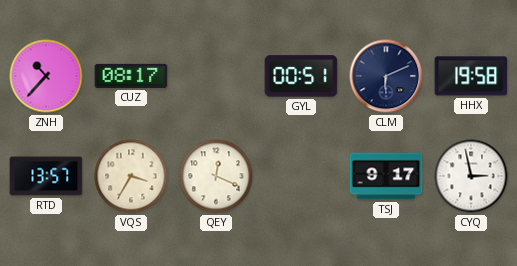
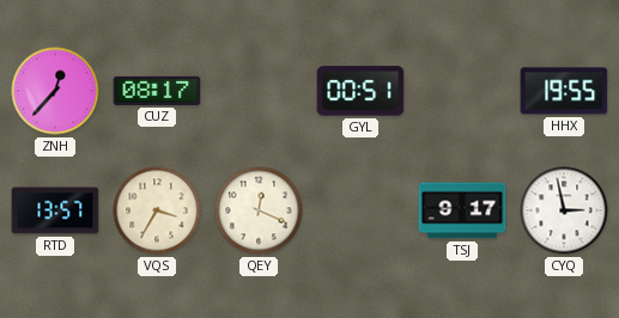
ZNH: 10:37 -> 12:37
CLM: 6:11 -> none
HHX: 19:58 -> 19:55
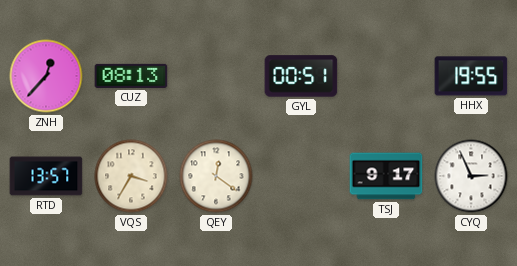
CUZ: 08:17 -> 08:13
QEY: 12:19 -> 12:21
CYQ: 2:58 -> 2:56
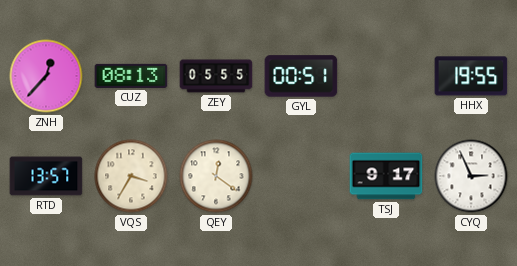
ZEY: none -> 05:55
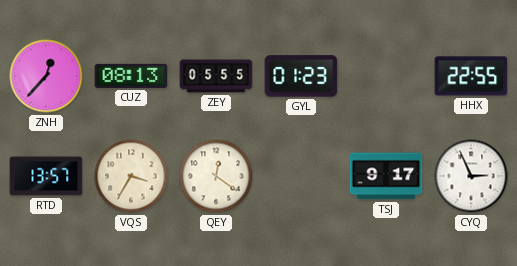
GYL: 00:51 -> 01:23
HHX: 19:55 -> 22:55
